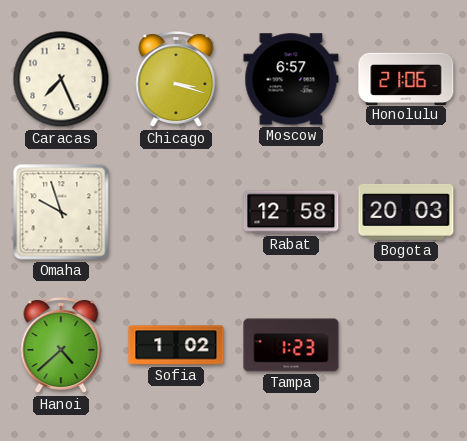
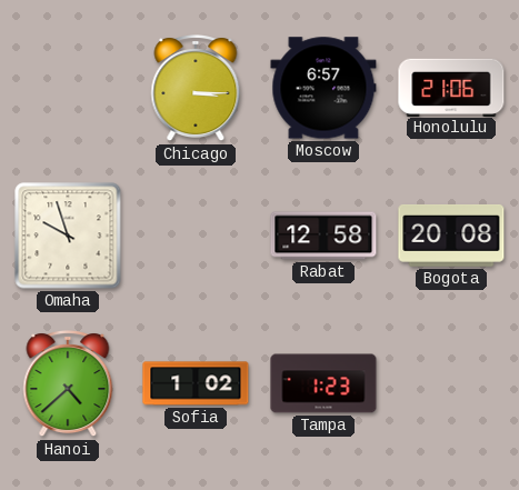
Caracas: 7:26 -> none
Chicago: 3:18 -> 3:15
Bogota: 20:03 -> 20:08
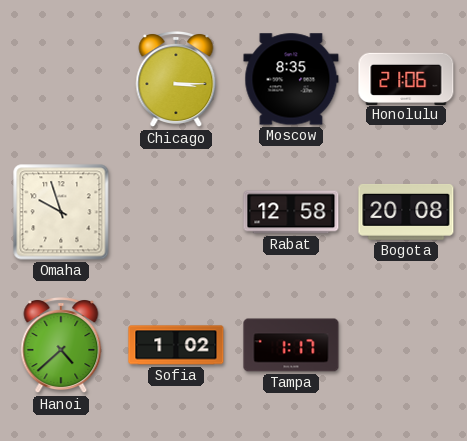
Moscow: 6:57 -> 8:35
Tampa: 1:23 -> 1:17
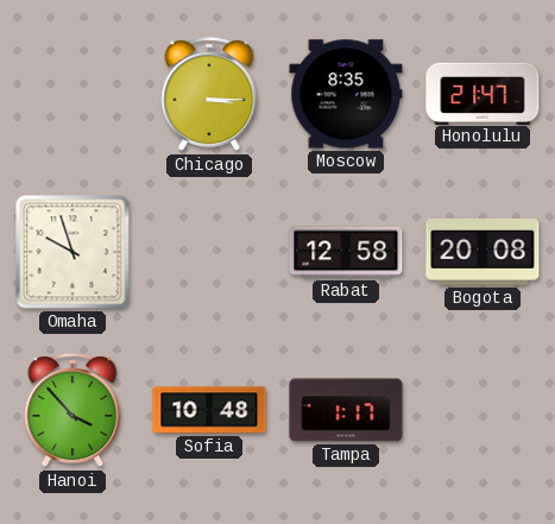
Honolulu: 21:06 -> 21:47
Hanoi: 4:38 -> 3:53
Sofia: 1:02 -> 10:48
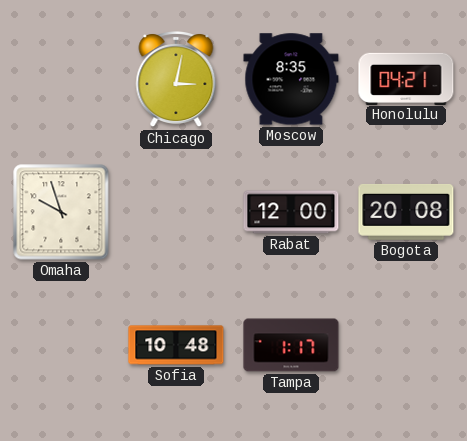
Chicago: 3:15 -> 3:02
Honolulu: 21:47 -> 04:21
Rabat: 12:58 -> 12:00
Hanoi: 3:53 -> none
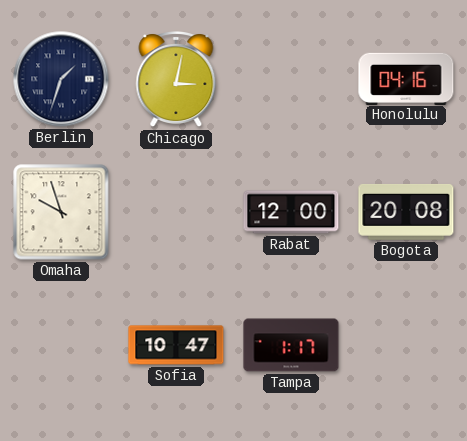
Berlin: none -> 1:33
Moscow: 8:35 -> none
Honolulu: 04:21 -> 04:16
Sofia: 10:48 -> 10:47
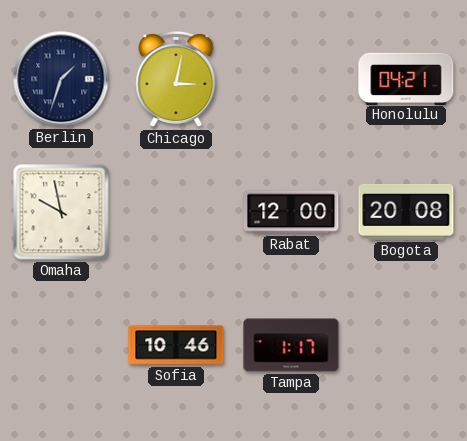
Honolulu: 04:16 -> 04:21
Omaha: 9:57 -> 9:58
Sofia: 10:47 -> 10:46
